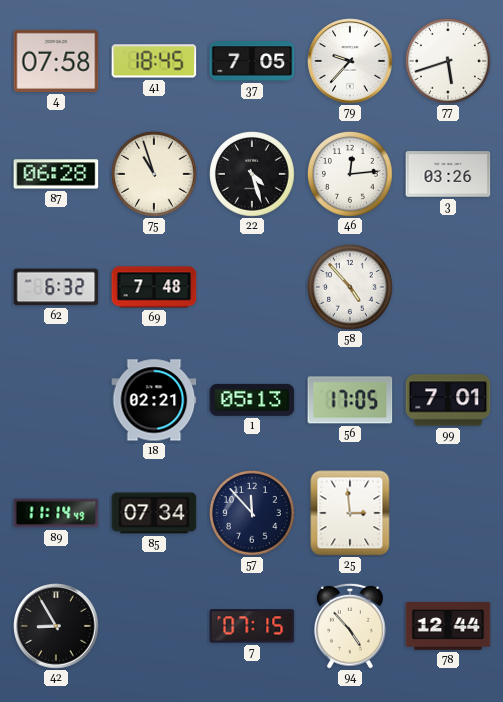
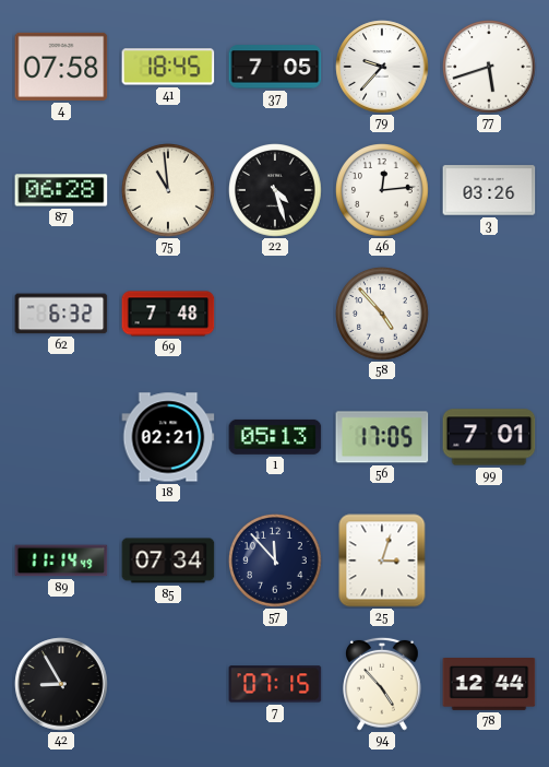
75: 10:57 -> 10:59
25: 2:59 -> 3:03
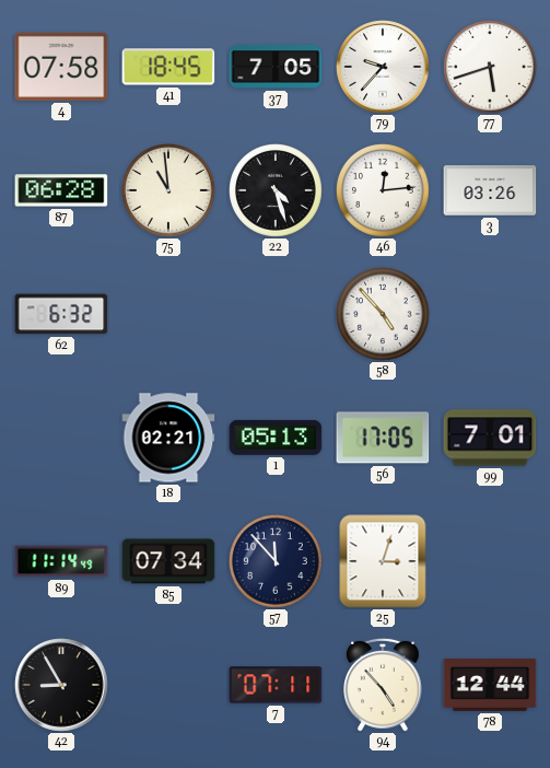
69: 7:48 -> none
7: 07:15 -> 07:11
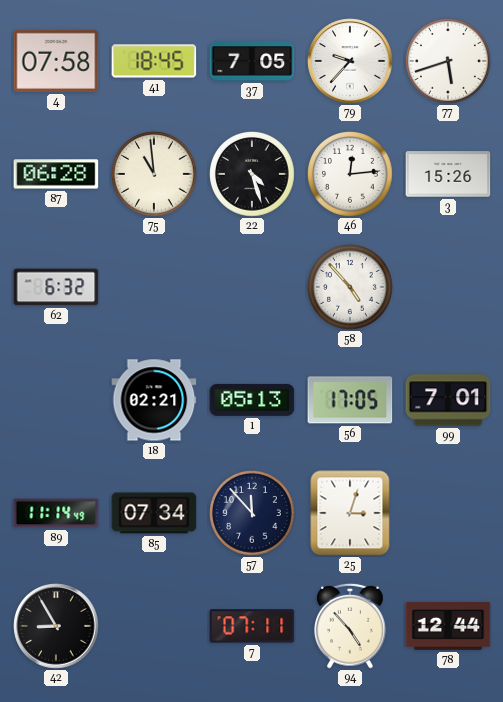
3: 03:26 -> 15:26
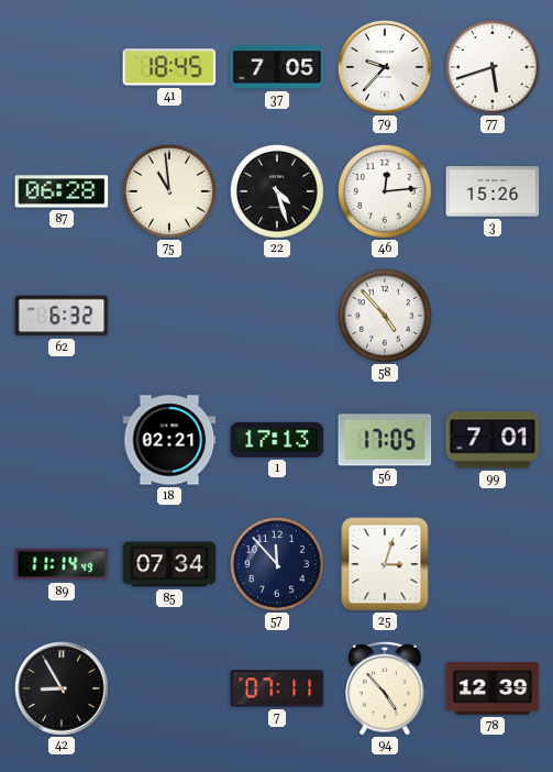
4: 07:58 -> none
1: 05:13 -> 17:13
78: 12:44 -> 12:39
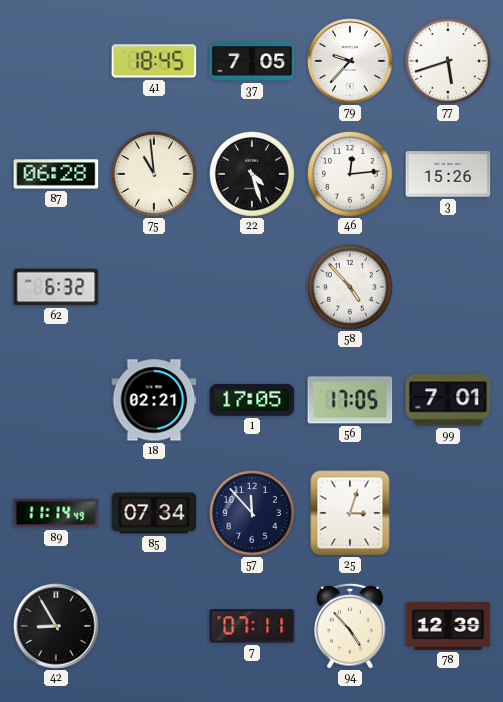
1: 17:13 -> 17:05
